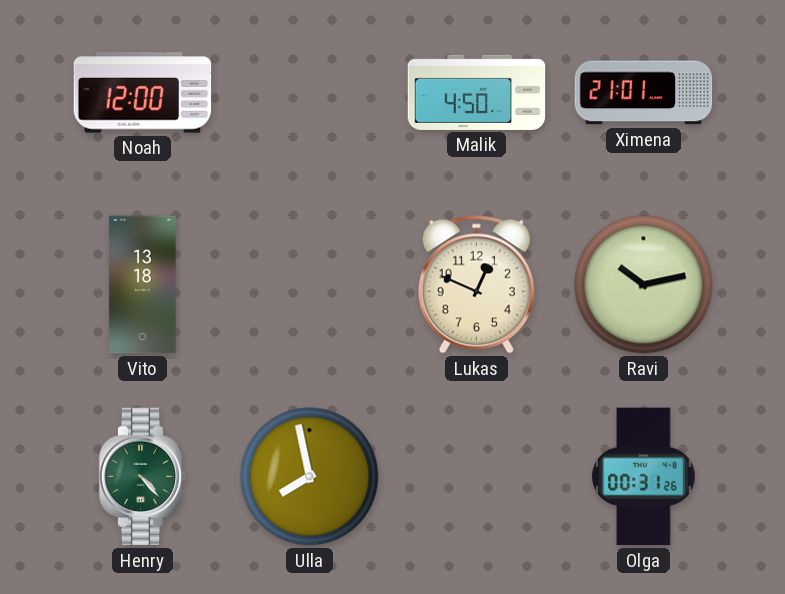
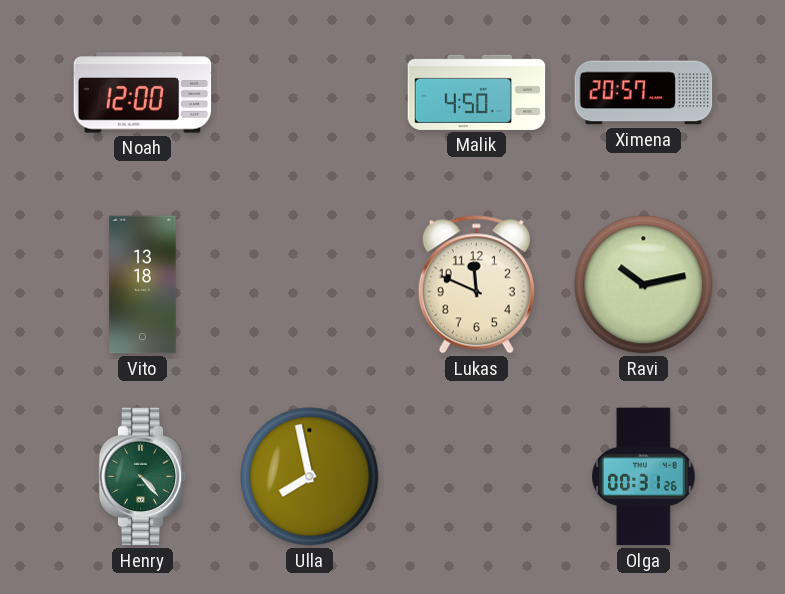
Ximena: 21:01 -> 20:57
Lukas: 12:49 -> 11:49
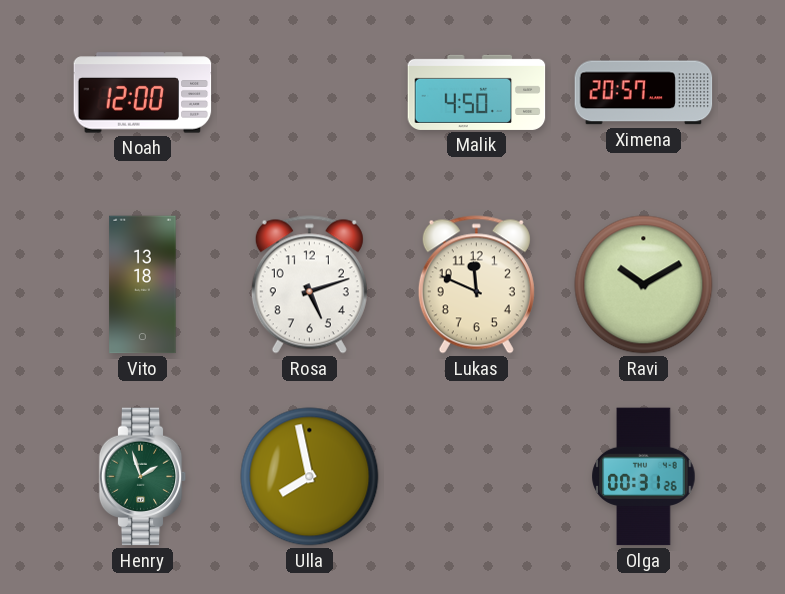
Rosa: none -> 5:12
Ravi: 10:13 -> 10:10
Henry: 4:23 -> 1:57
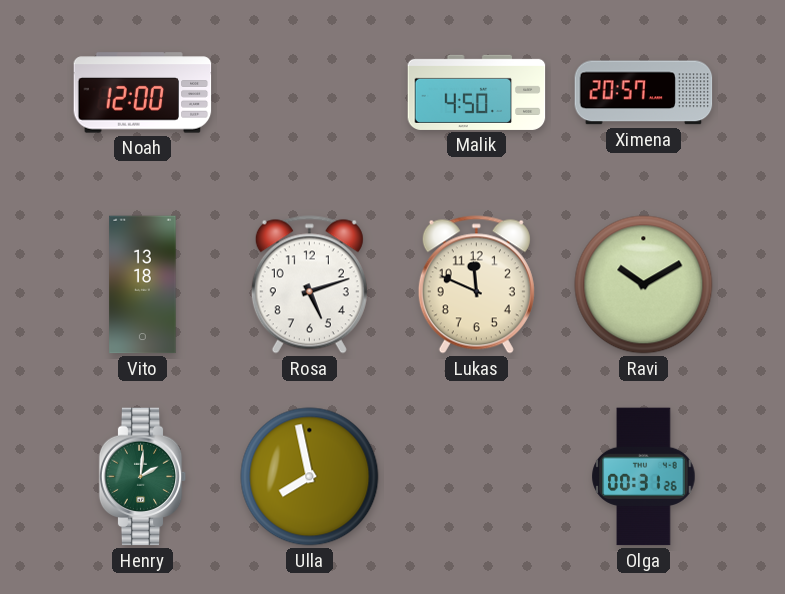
Henry: 1:57 -> 2:01
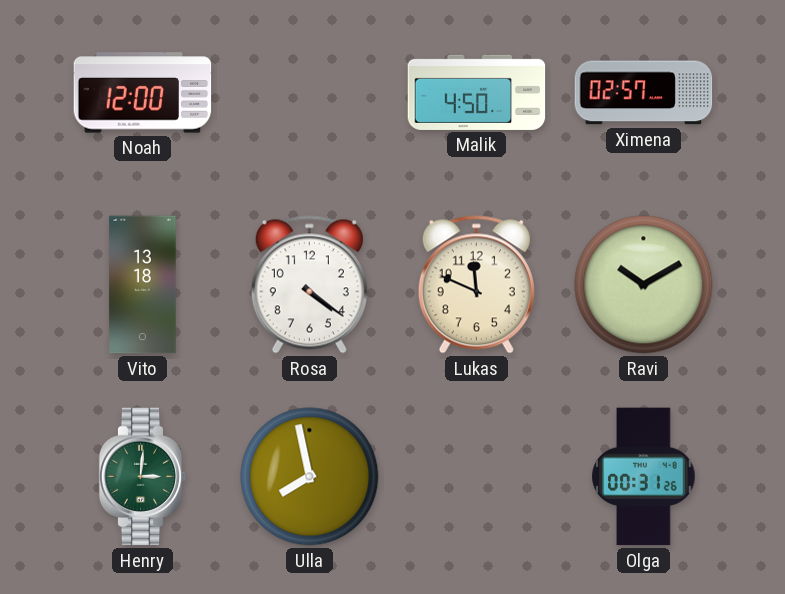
Ximena: 20:57 -> 02:57
Rosa: 5:12 -> 4:21
Henry: 2:01 -> 3:01
